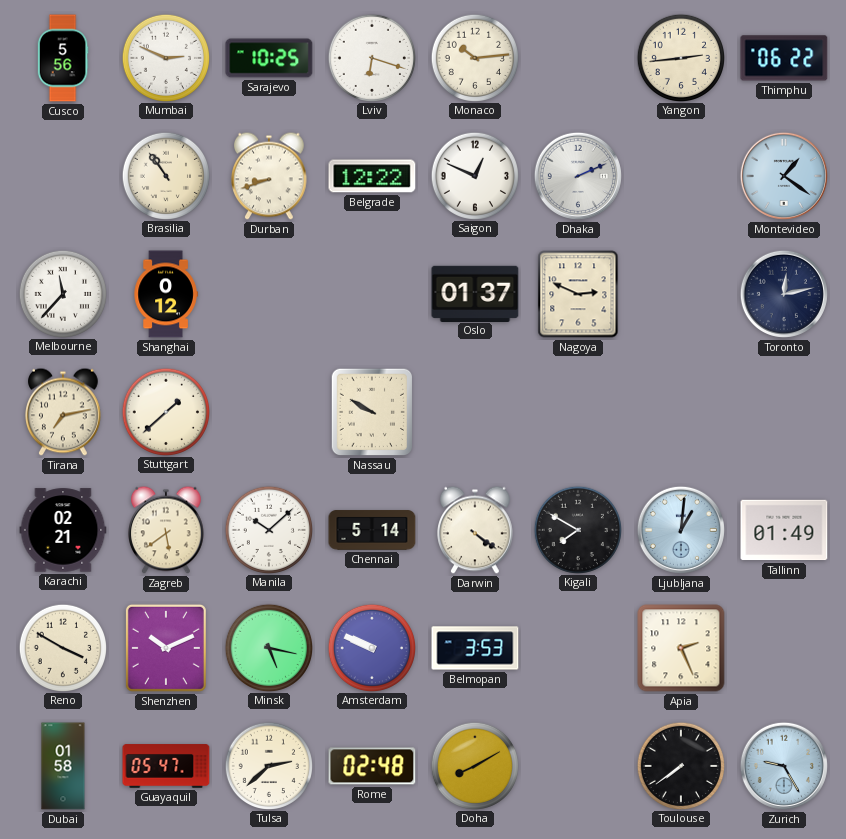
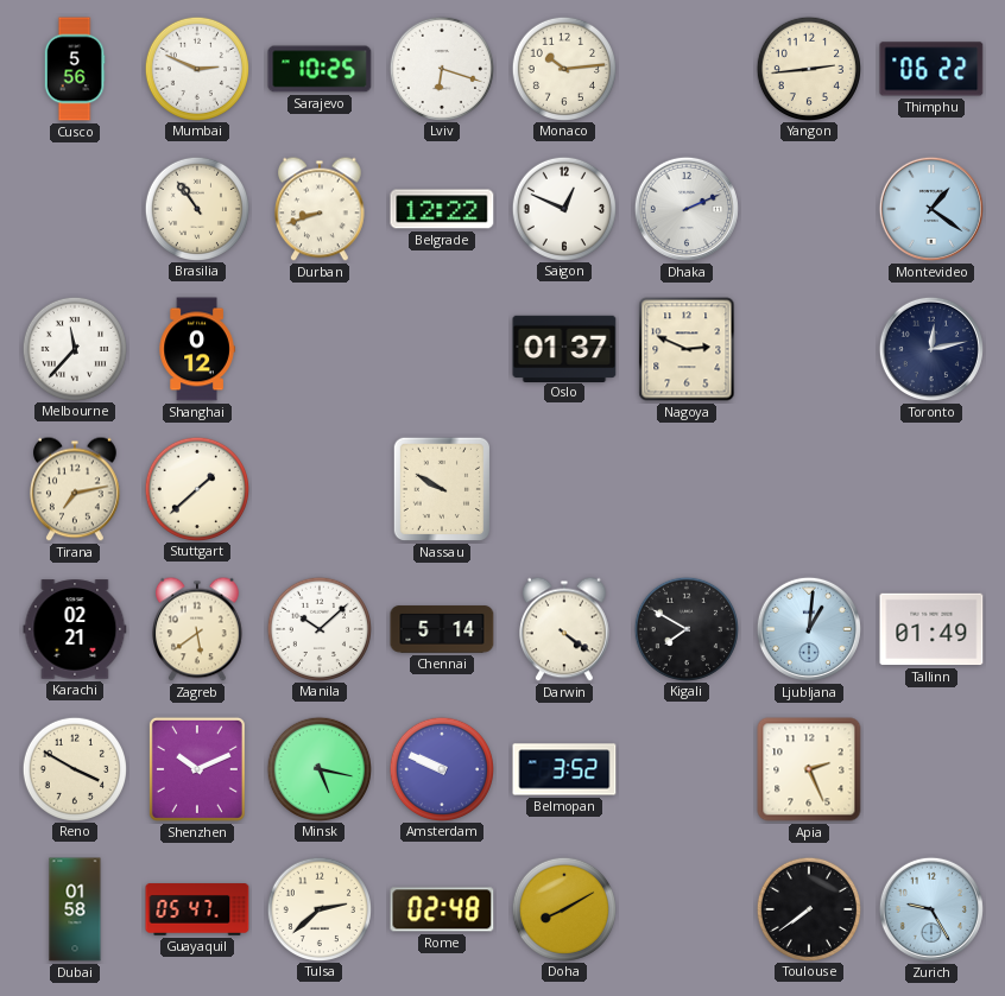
Belmopan: 3:53 -> 3:52
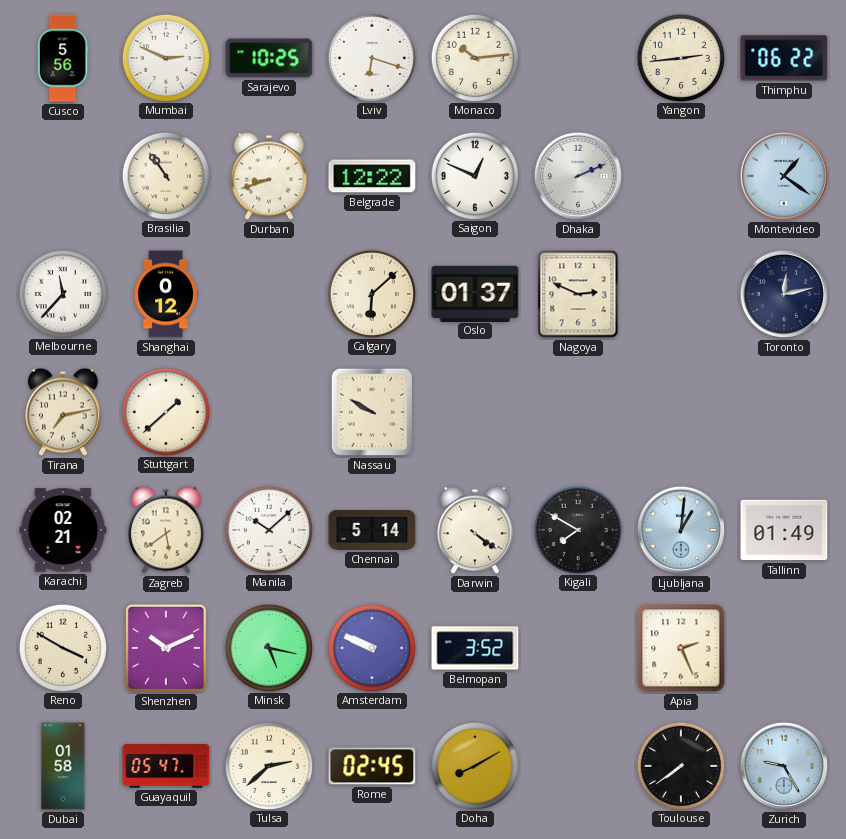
Calgary: none -> 6:08
Rome: 02:48 -> 02:45
